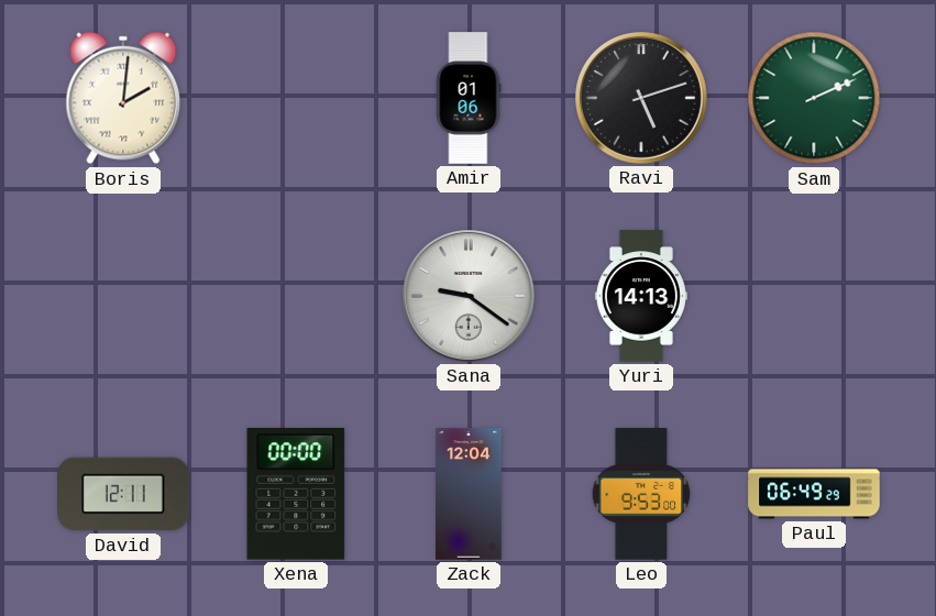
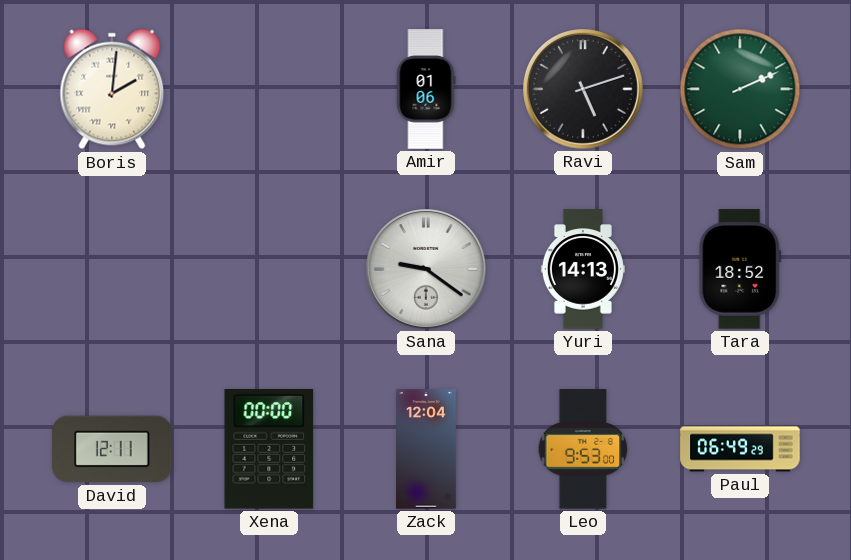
Tara: none -> 18:52
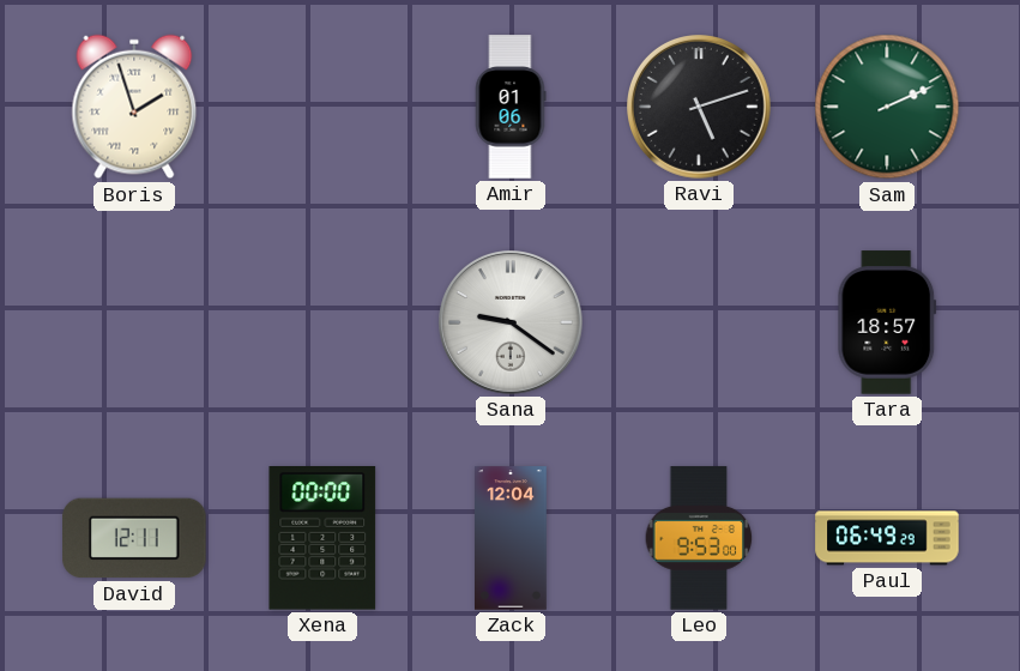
Boris: 2:01 -> 1:57
Yuri: 14:13 -> none
Tara: 18:52 -> 18:57
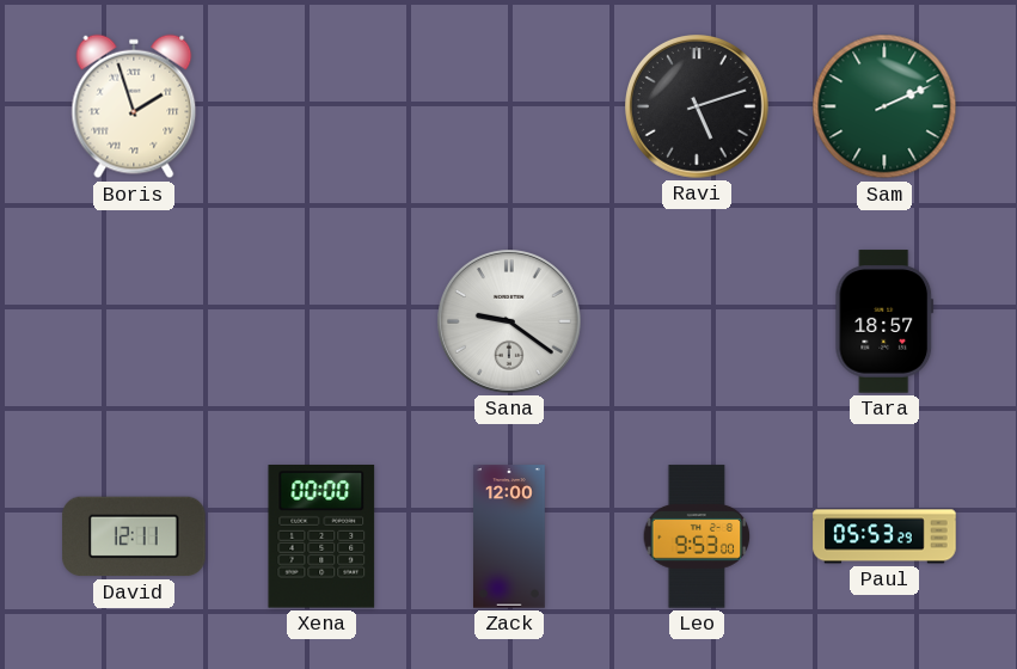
Amir: 01:06 -> none
Zack: 12:04 -> 12:00
Paul: 06:49 -> 05:53
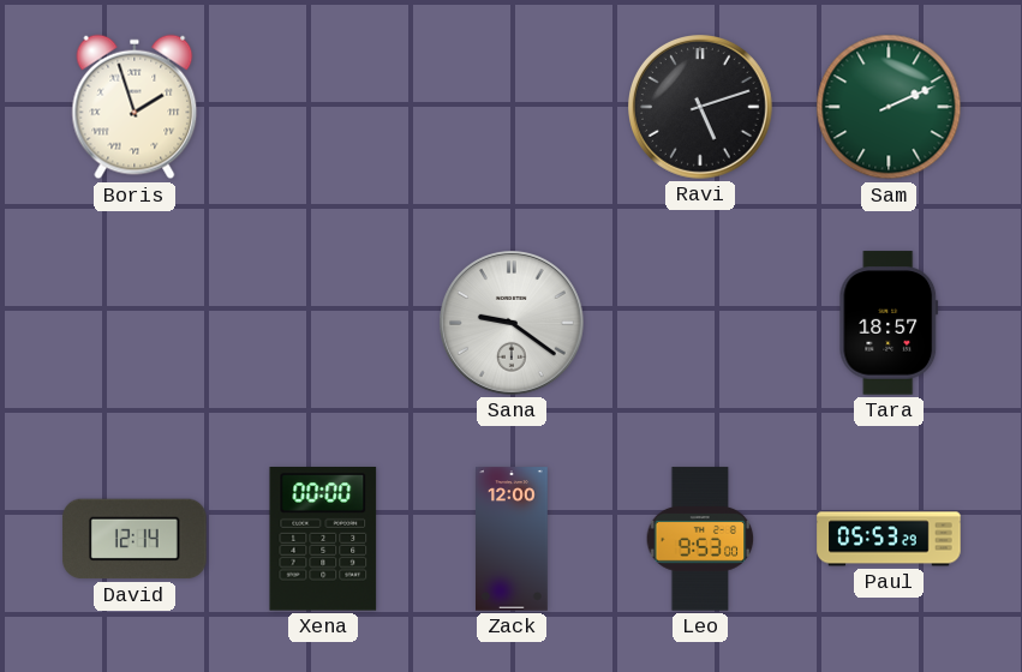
David: 12:11 -> 12:14
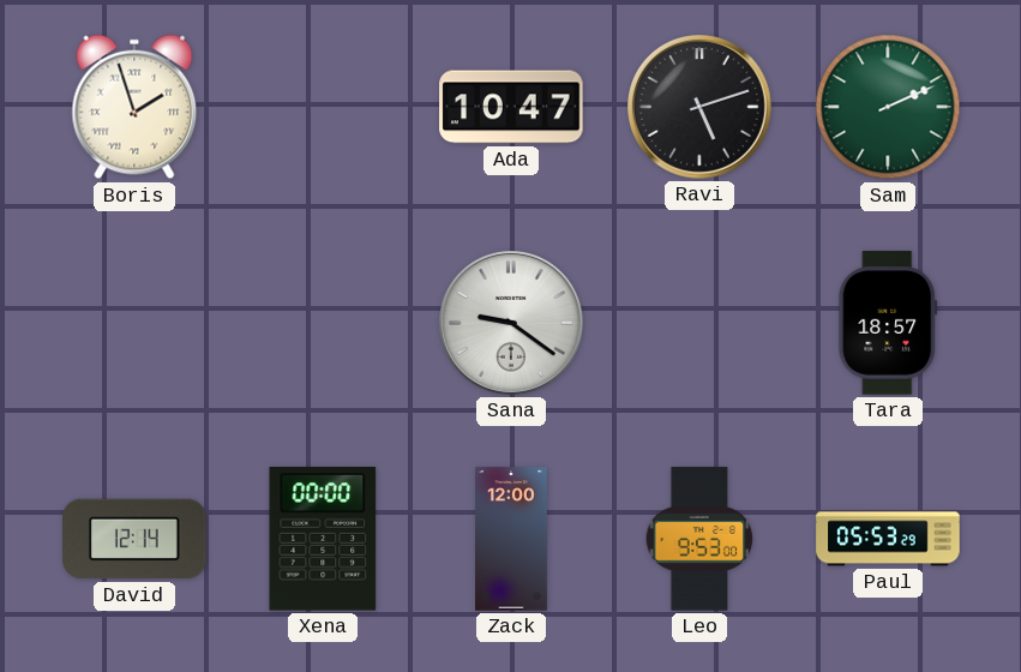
Ada: none -> 10:47
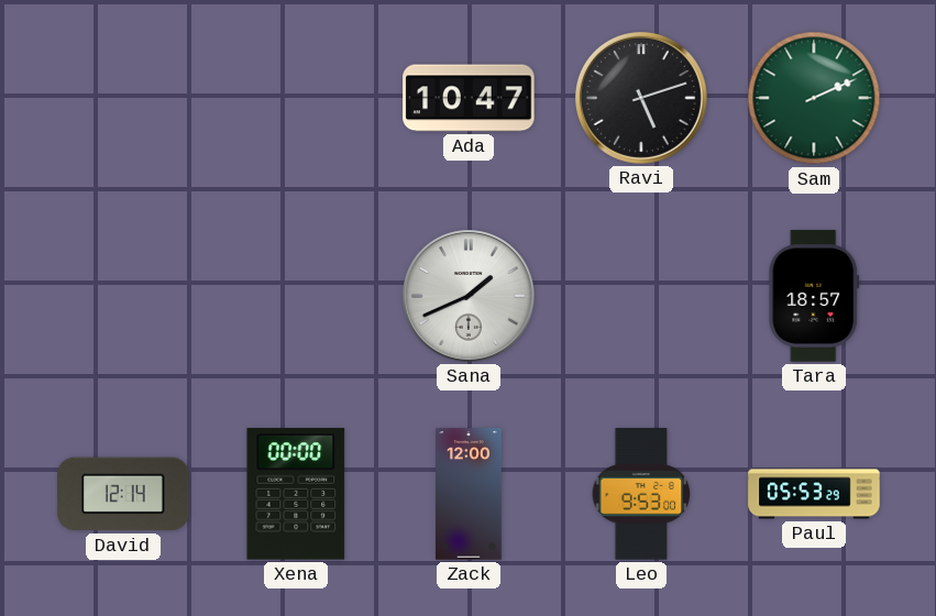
Boris: 1:57 -> none
Sana: 9:21 -> 1:41
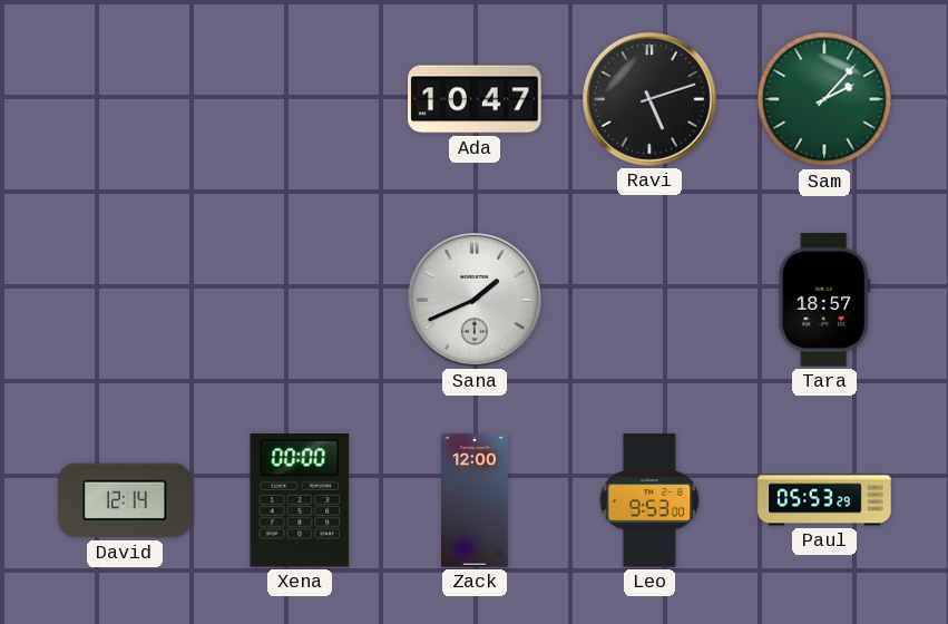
Sam: 2:11 -> 2:07
